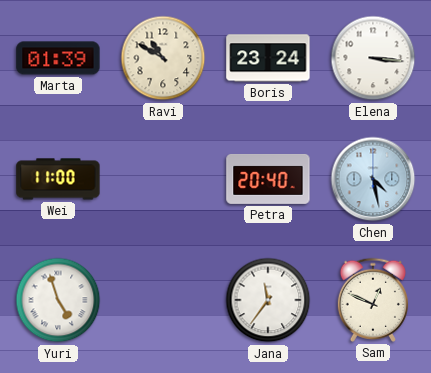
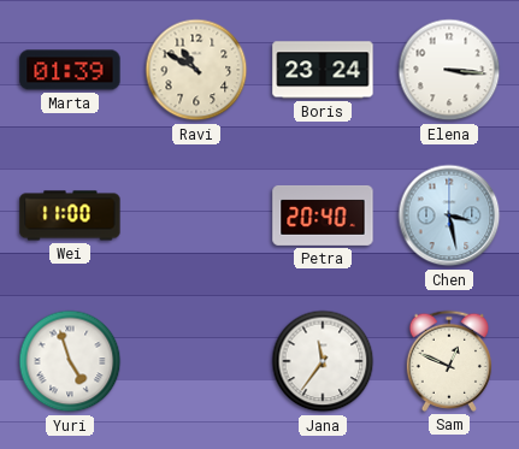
Chen: 4:28 -> 3:28
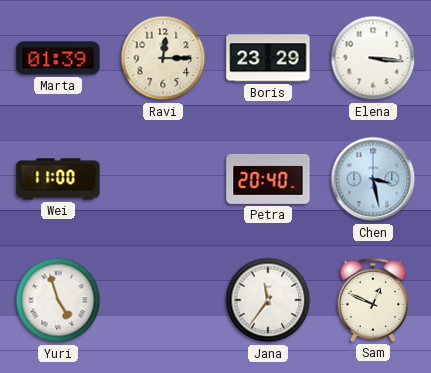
Ravi: 10:50 -> 12:15
Boris: 23:24 -> 23:29
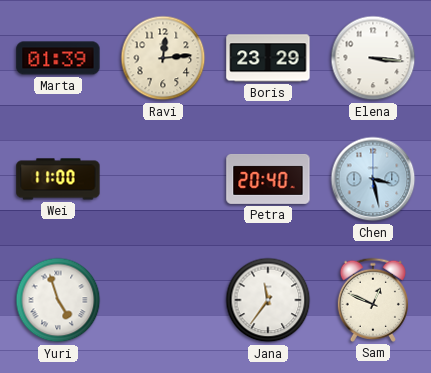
Ravi: 12:15 -> 12:14
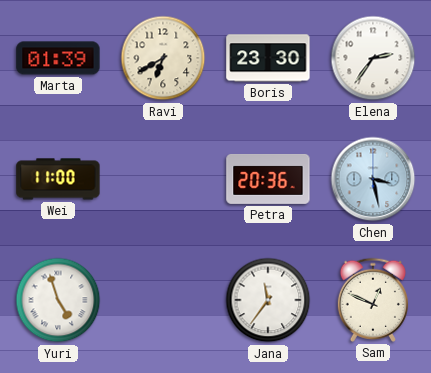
Ravi: 12:14 -> 6:40
Boris: 23:29 -> 23:30
Elena: 3:16 -> 2:36
Petra: 20:40 -> 20:36
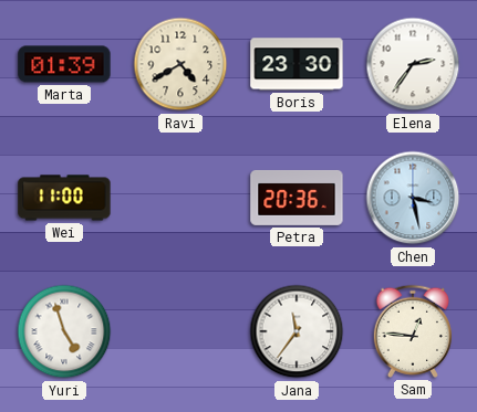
Ravi: 6:40 -> 4:40
Sam: 12:49 -> 12:46
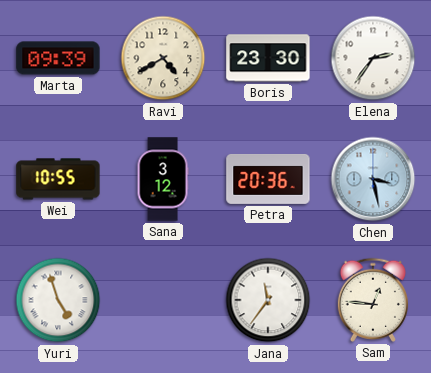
Marta: 01:39 -> 09:39
Wei: 11:00 -> 10:55
Sana: none -> 3:12
